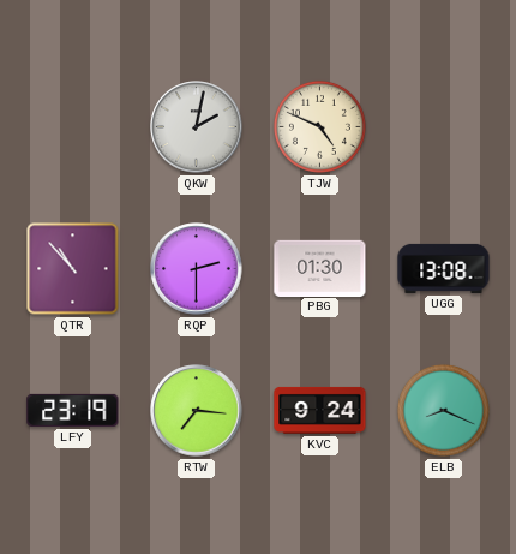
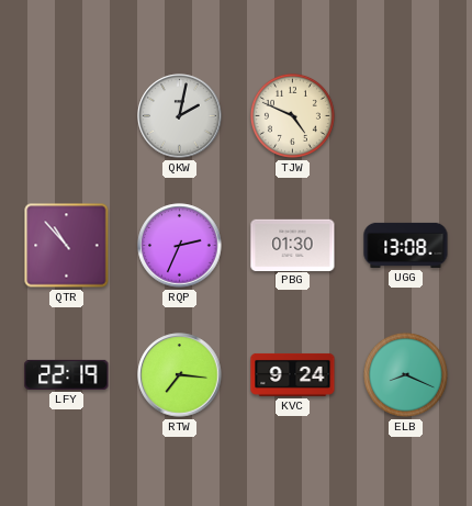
RQP: 2:30 -> 2:34
LFY: 23:19 -> 22:19
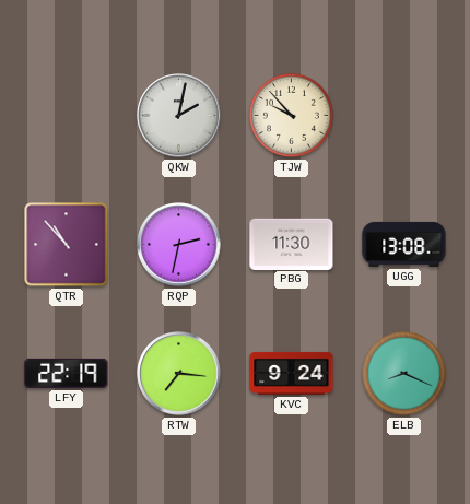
TJW: 4:49 -> 9:53
RQP: 2:34 -> 2:32
PBG: 01:30 -> 11:30
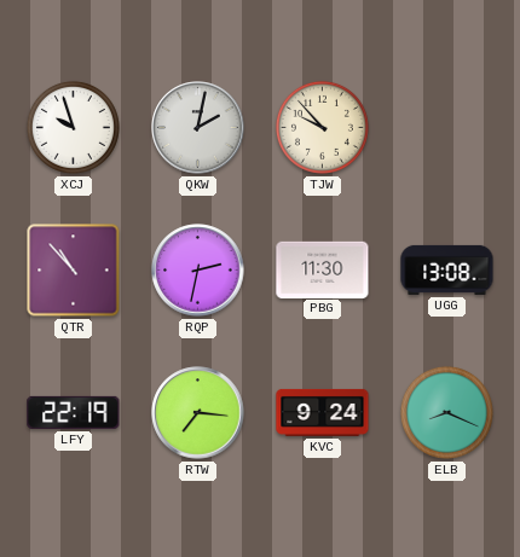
XCJ: none -> 9:57
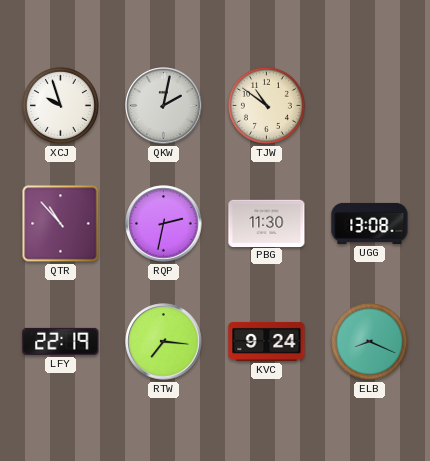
TJW: 9:53 -> 10:51
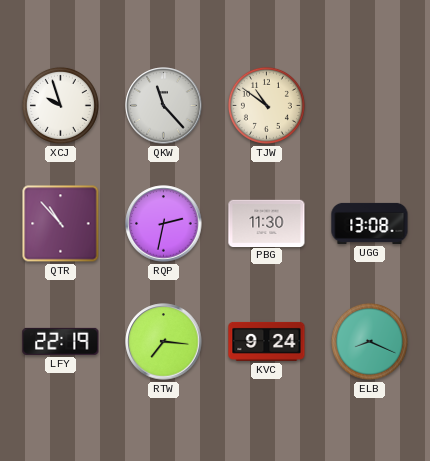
QKW: 2:02 -> 11:23
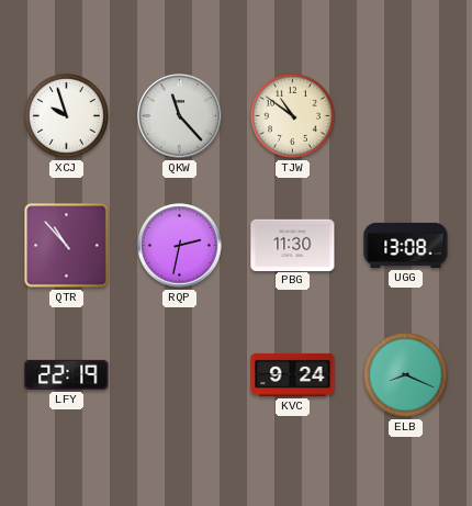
RTW: 7:16 -> none
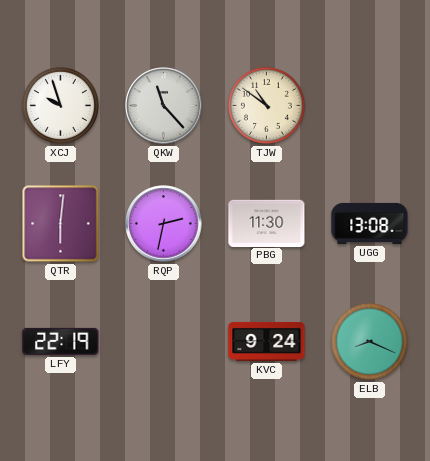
QTR: 10:53 -> 6:01
